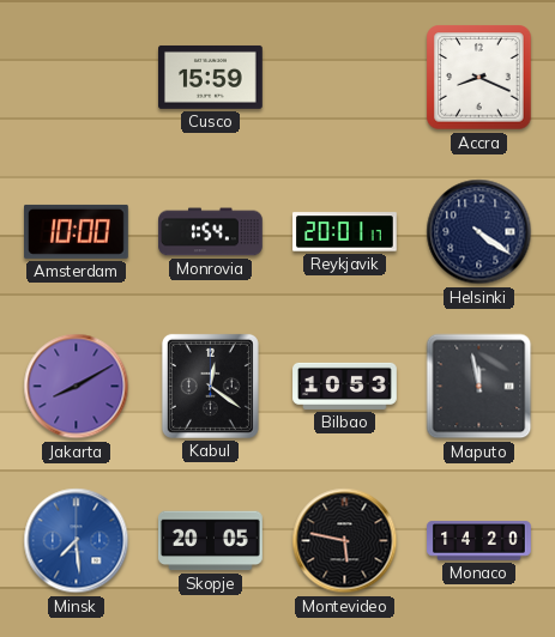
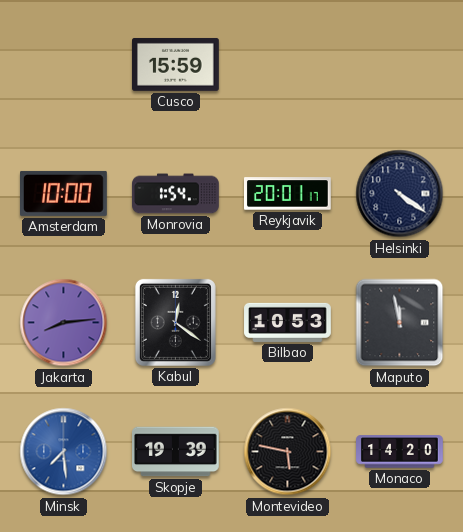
Accra: 8:19 -> none
Jakarta: 8:10 -> 8:14
Skopje: 20:05 -> 19:39
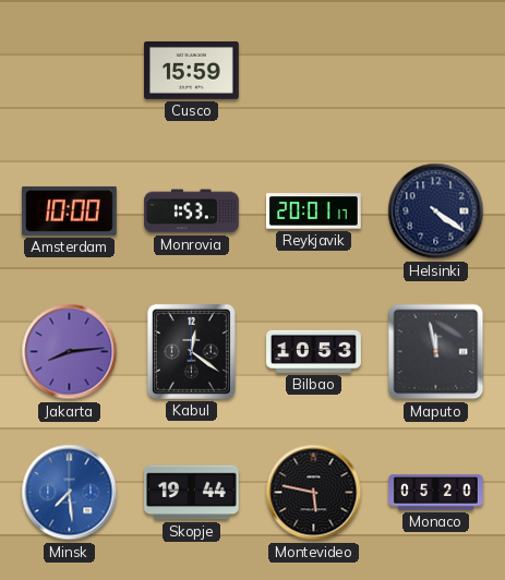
Monrovia: 1:54 -> 1:53
Skopje: 19:39 -> 19:44
Monaco: 14:20 -> 05:20
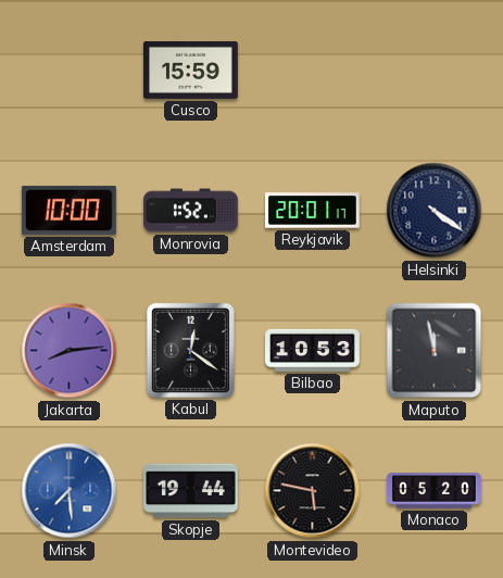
Monrovia: 1:53 -> 1:52
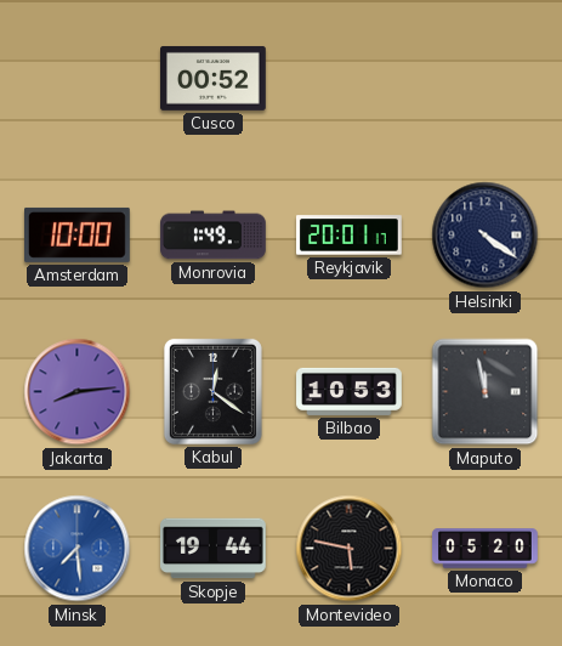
Cusco: 15:59 -> 00:52
Monrovia: 1:52 -> 1:49
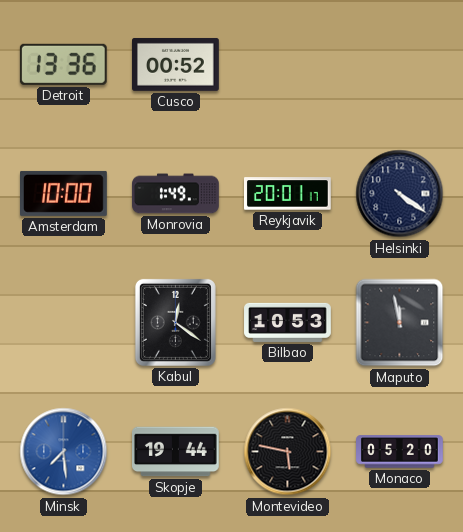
Detroit: none -> 13:36
Jakarta: 8:14 -> none
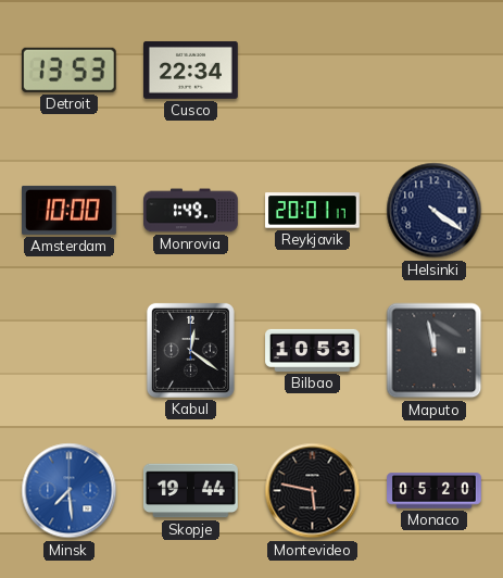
Detroit: 13:36 -> 13:53
Cusco: 00:52 -> 22:34
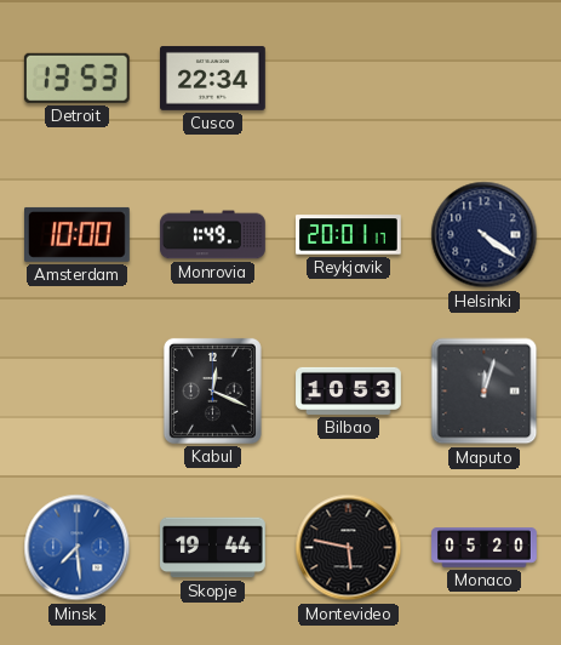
Kabul: 12:21 -> 12:19
Maputo: 11:58 -> 12:03
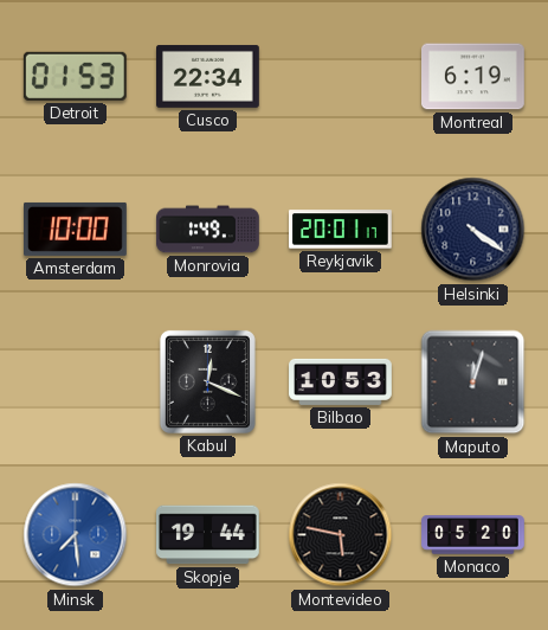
Detroit: 13:53 -> 01:53
Montreal: none -> 6:19
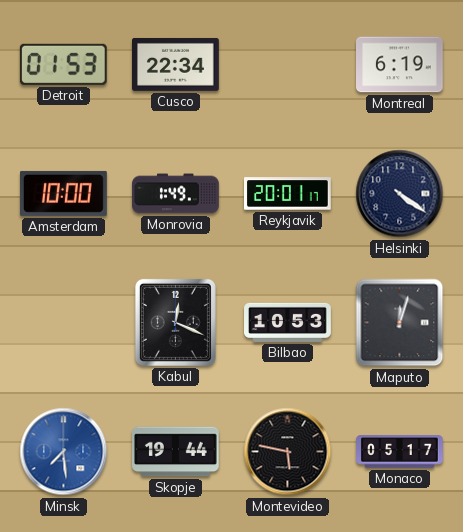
Monaco: 05:20 -> 05:17
